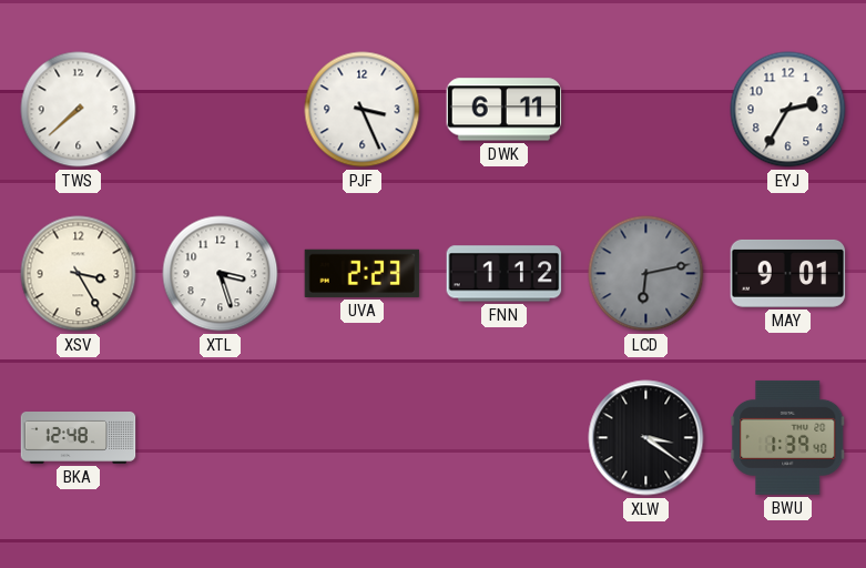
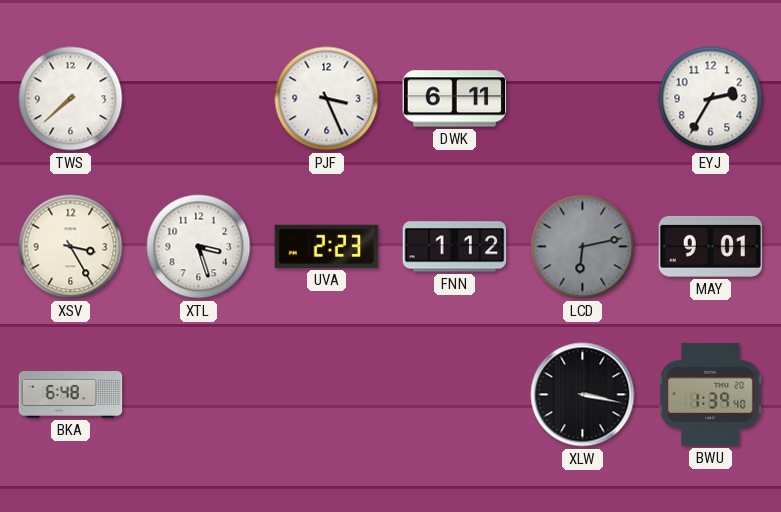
BKA: 12:48 -> 6:48
XLW: 3:21 -> 3:17
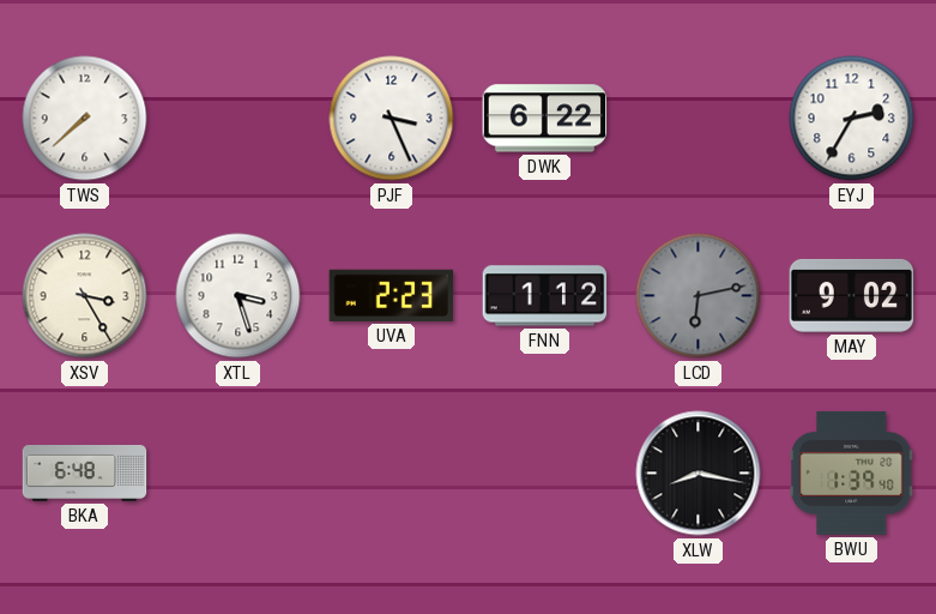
DWK: 6:11 -> 6:22
MAY: 9:01 -> 9:02
XLW: 3:17 -> 8:17
